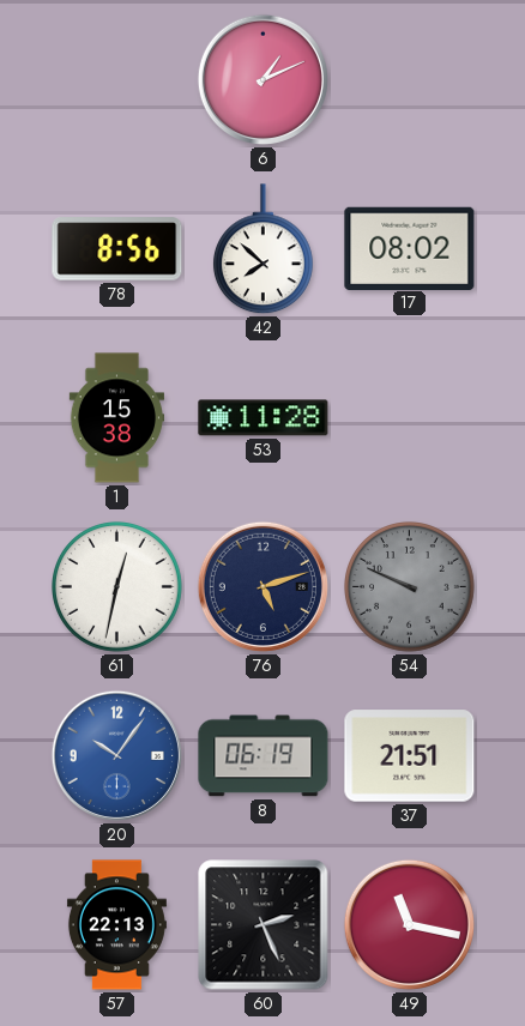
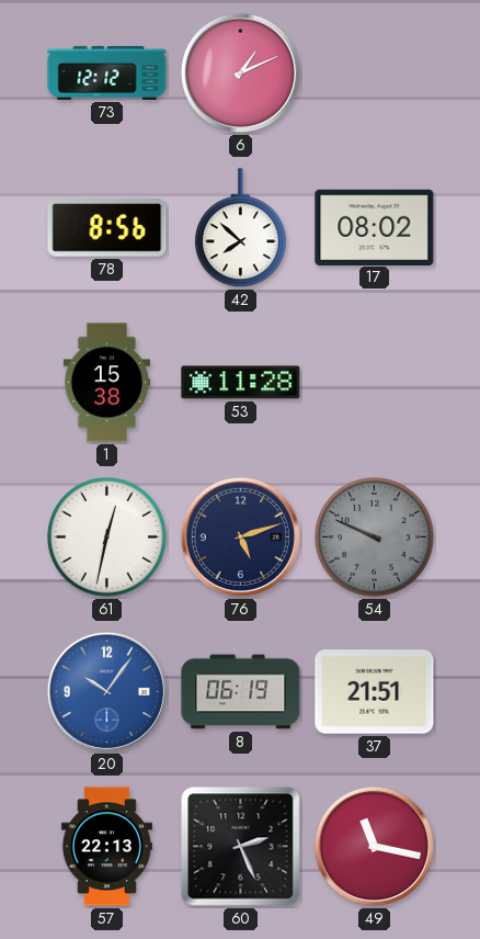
73: none -> 12:12
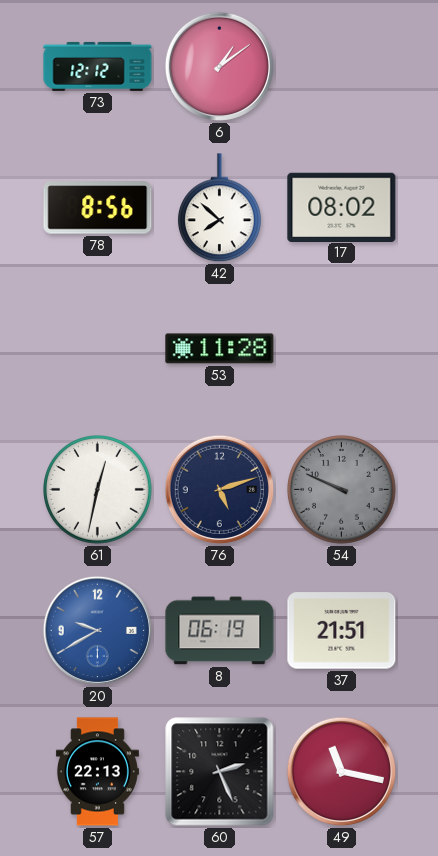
6: 1:11 -> 1:09
1: 15:38 -> none
20: 10:06 -> 9:40
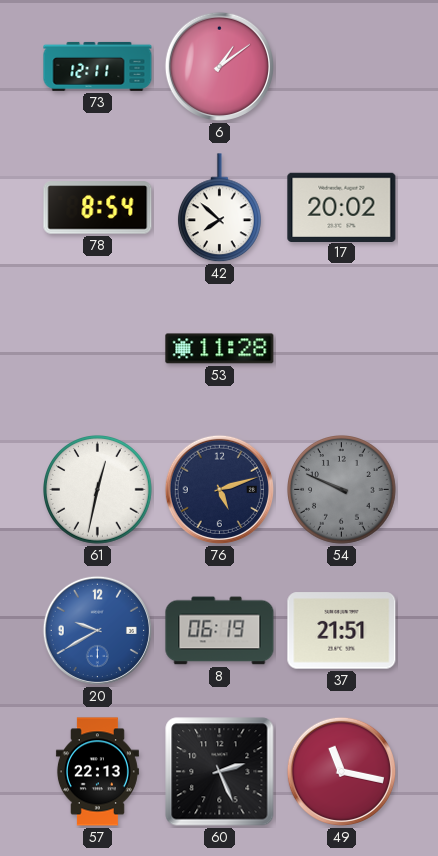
73: 12:12 -> 12:11
78: 8:56 -> 8:54
17: 08:02 -> 20:02
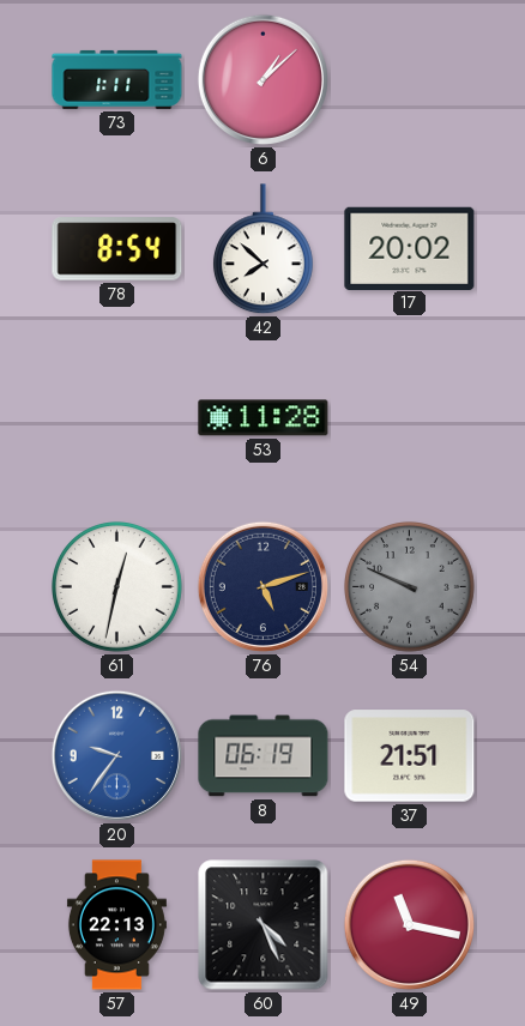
73: 12:11 -> 1:11
6: 1:09 -> 1:08
20: 9:40 -> 9:36
60: 2:26 -> 4:26
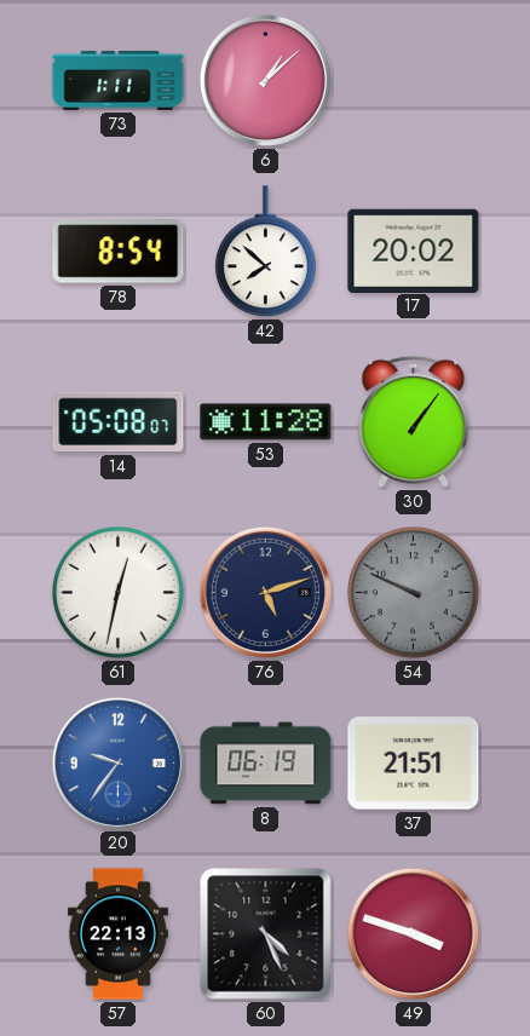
14: none -> 05:08
30: none -> 1:06
49: 11:17 -> 3:48
